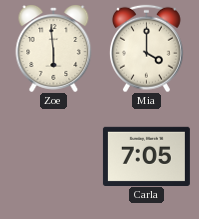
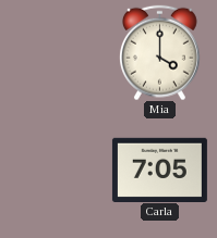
Zoe: 5:59 -> none
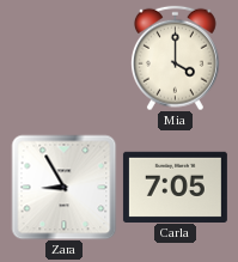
Zara: none -> 8:55
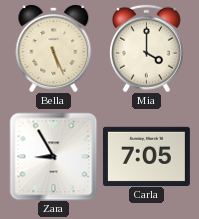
Bella: none -> 5:26
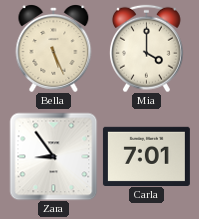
Zara: 8:55 -> 8:54
Carla: 7:05 -> 7:01
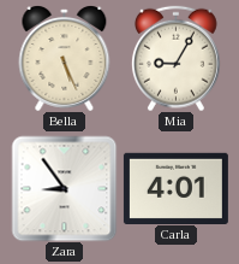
Mia: 4:00 -> 9:05
Carla: 7:01 -> 4:01
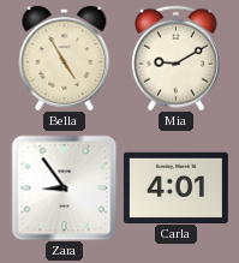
Bella: 5:26 -> 4:55
Mia: 9:05 -> 9:10
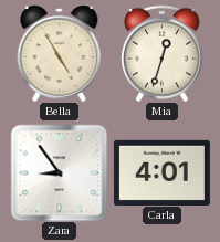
Mia: 9:10 -> 12:33
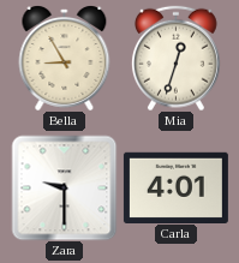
Bella: 4:55 -> 8:55
Zara: 8:54 -> 9:30
